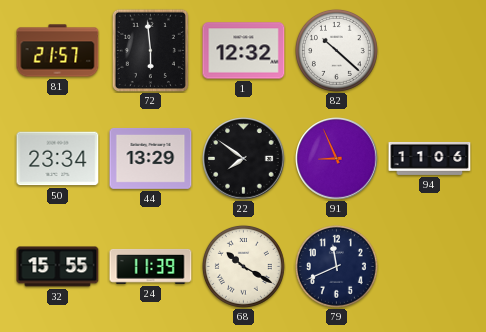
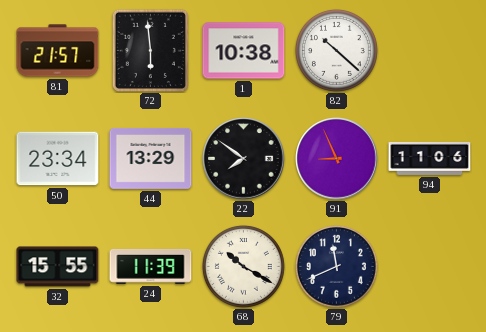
1: 12:32 -> 10:38
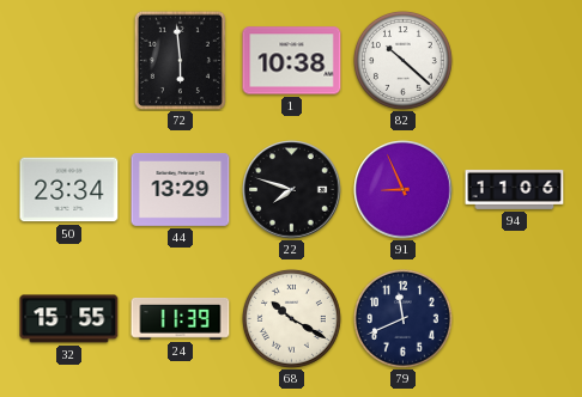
81: 21:57 -> none
22: 7:51 -> 7:48
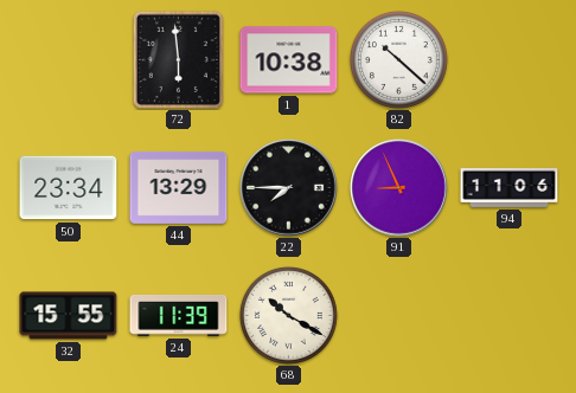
22: 7:48 -> 7:45
79: 11:41 -> none
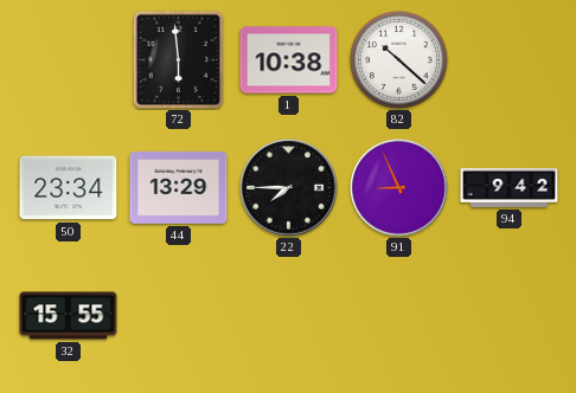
94: 11:06 -> 9:42
24: 11:39 -> none
68: 10:20 -> none
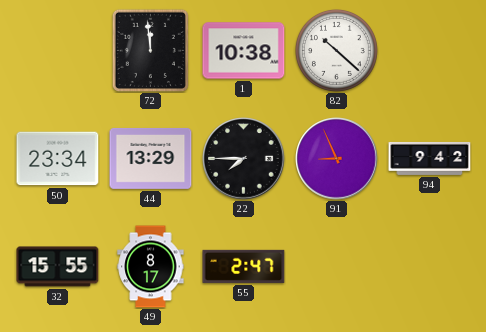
72: 5:59 -> 11:59
49: none -> 8:17
55: none -> 2:47
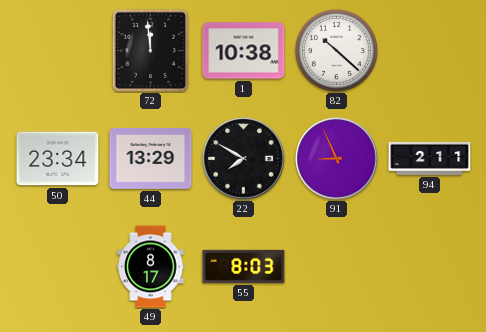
22: 7:45 -> 7:50
94: 9:42 -> 2:11
32: 15:55 -> none
55: 2:47 -> 8:03
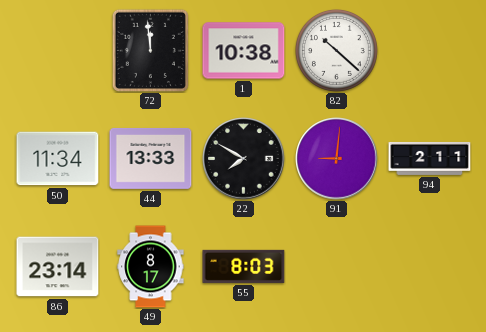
50: 23:34 -> 11:34
44: 13:29 -> 13:33
91: 8:56 -> 9:01
86: none -> 23:14
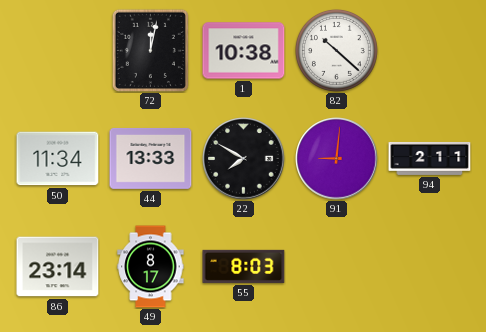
72: 11:59 -> 12:02
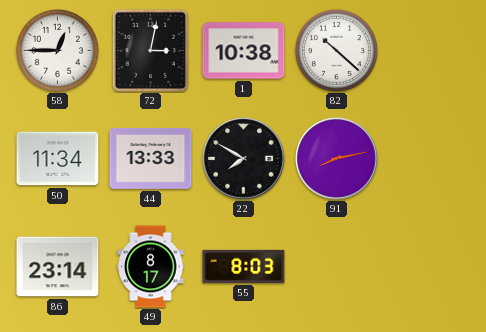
58: none -> 12:45
72: 12:02 -> 3:02
91: 9:01 -> 8:13
94: 2:11 -> none
